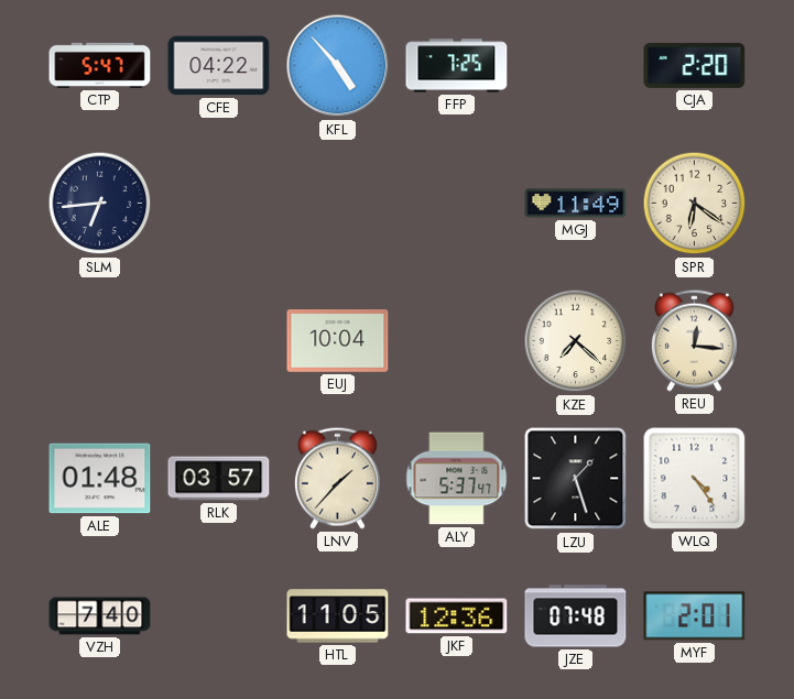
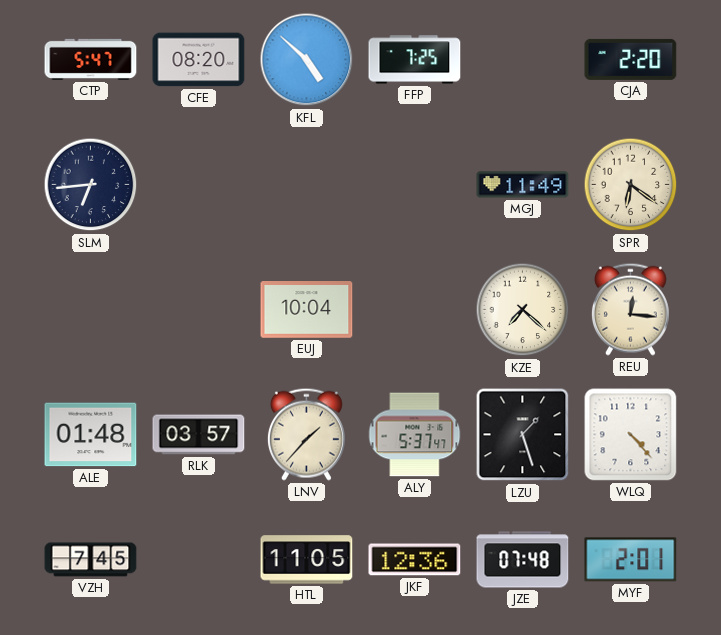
CFE: 04:22 -> 08:20
KFL: 4:53 -> 4:52
WLQ: 4:24 -> 4:23
VZH: 7:40 -> 7:45
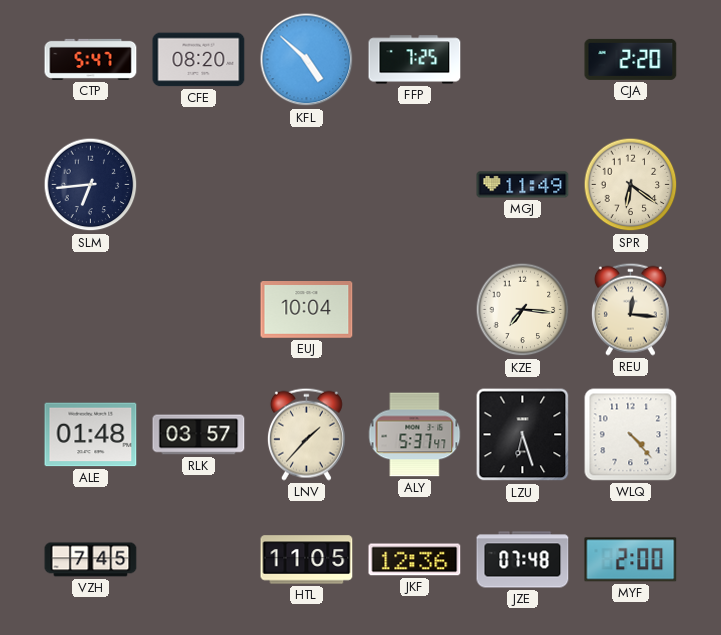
KZE: 7:22 -> 7:16
LZU: 1:27 -> 6:27
MYF: 2:01 -> 2:00
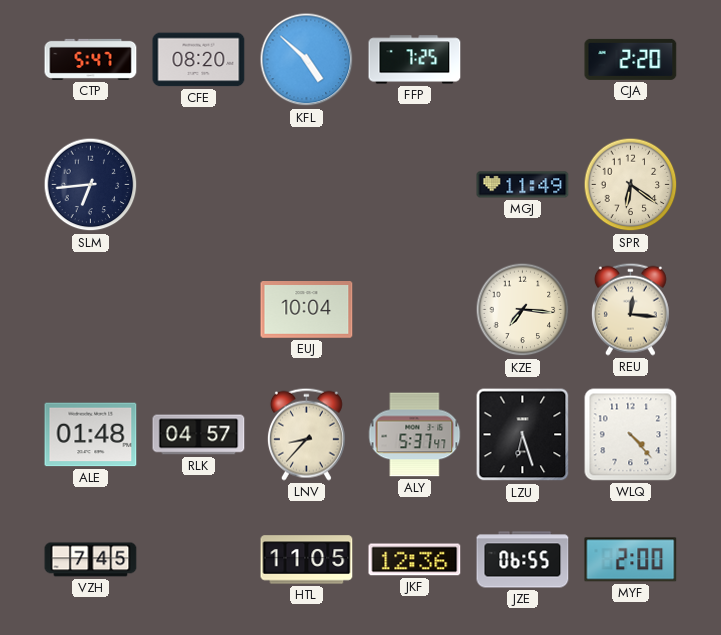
RLK: 03:57 -> 04:57
LNV: 1:37 -> 8:37
JZE: 07:48 -> 06:55
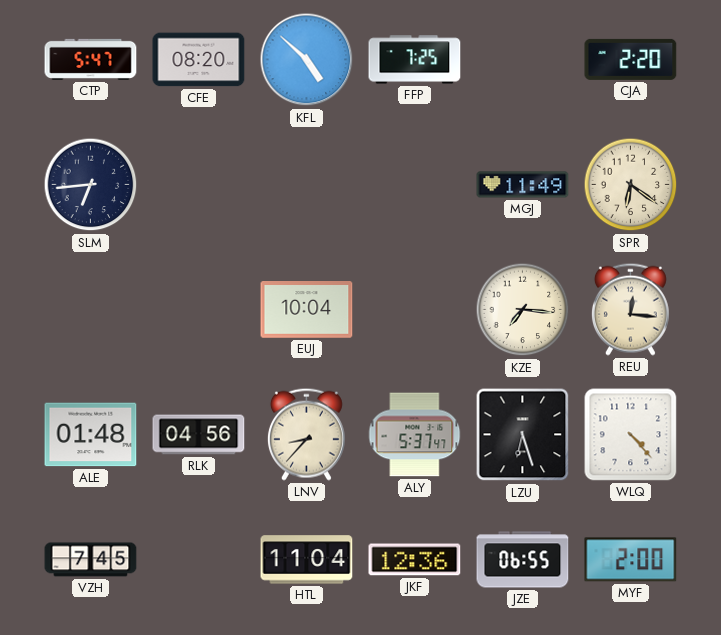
RLK: 04:57 -> 04:56
HTL: 11:05 -> 11:04
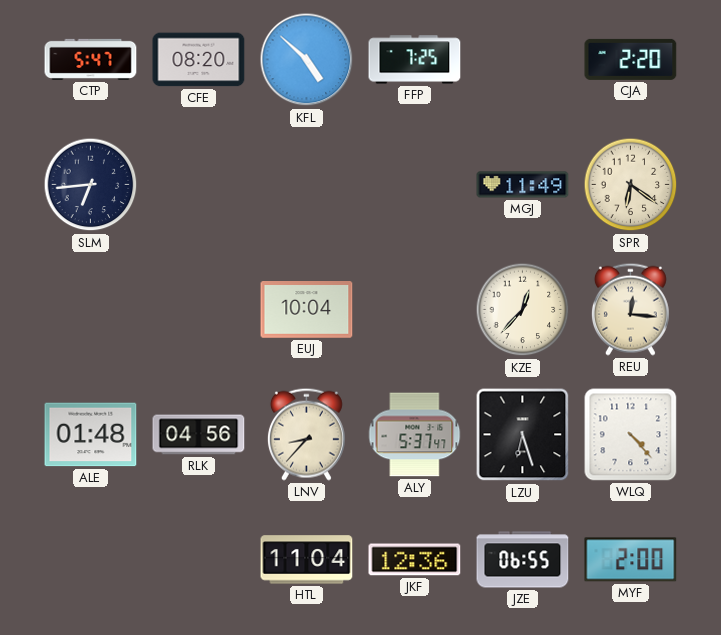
KZE: 7:16 -> 12:37
VZH: 7:45 -> none
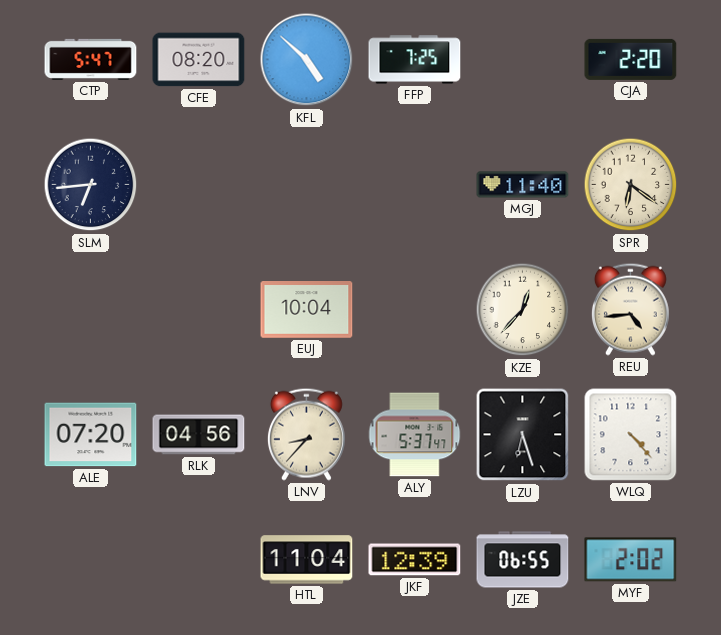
MGJ: 11:49 -> 11:40
REU: 12:16 -> 4:44
ALE: 01:48 -> 07:20
JKF: 12:36 -> 12:39
MYF: 2:00 -> 2:02
